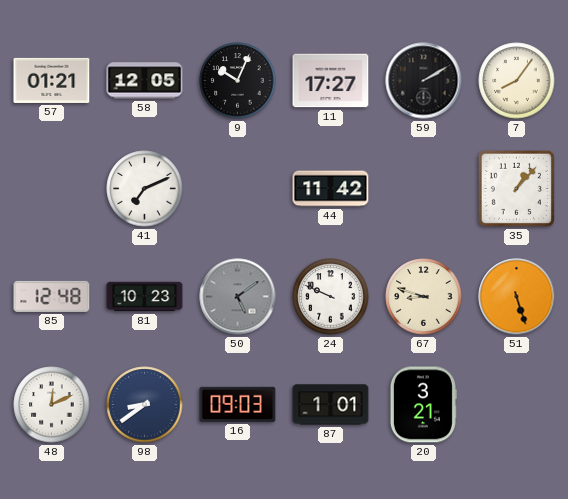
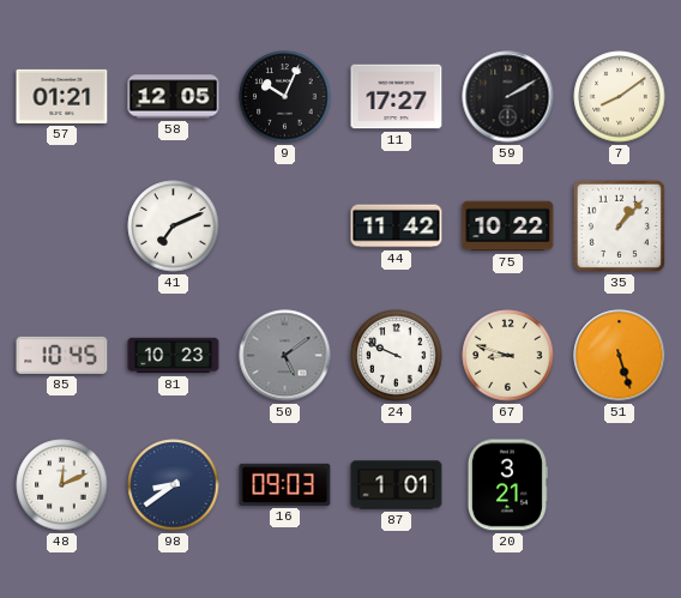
7: 8:06 -> 8:09
75: none -> 10:22
85: 12:48 -> 10:45
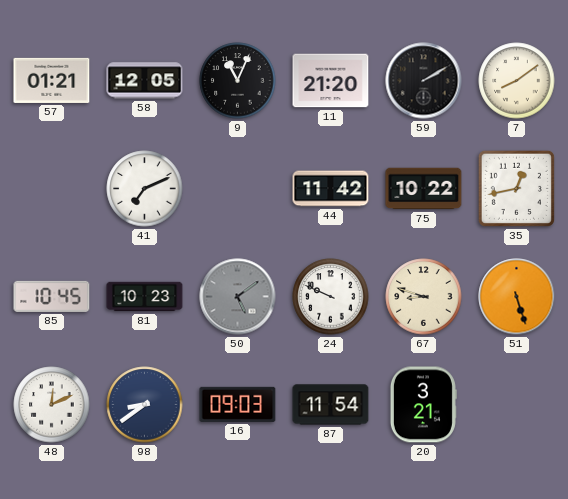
9: 10:04 -> 11:04
11: 17:27 -> 21:20
35: 1:07 -> 12:43
87: 1:01 -> 11:54
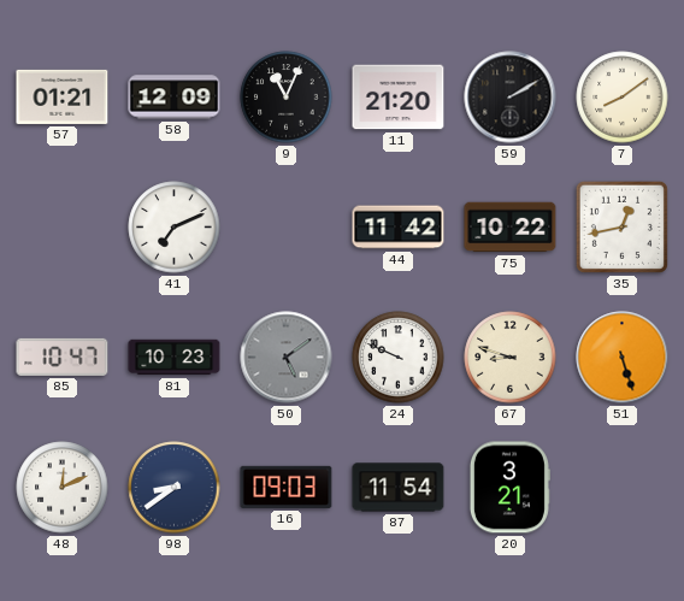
58: 12:05 -> 12:09
85: 10:45 -> 10:47
